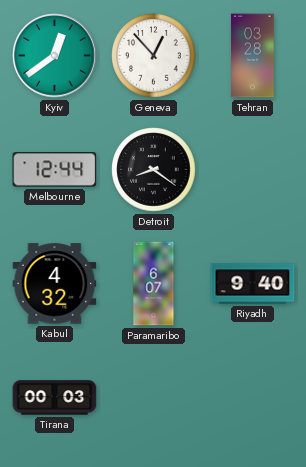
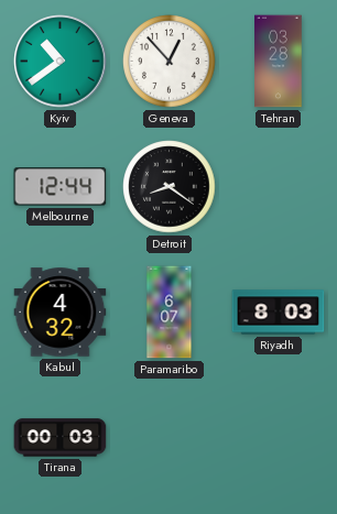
Kyiv: 12:39 -> 10:39
Riyadh: 9:40 -> 8:03
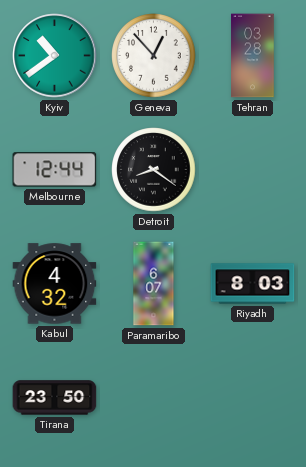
Tirana: 00:03 -> 23:50
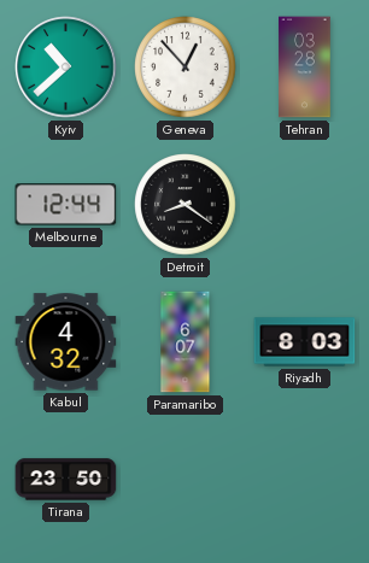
Kyiv: 10:39 -> 10:38
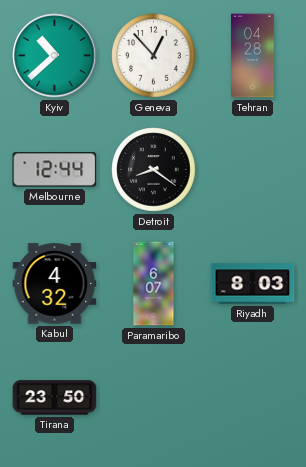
Tehran: 03:28 -> 04:28
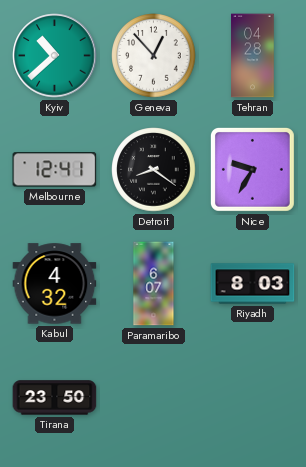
Melbourne: 12:44 -> 12:41
Nice: none -> 9:35
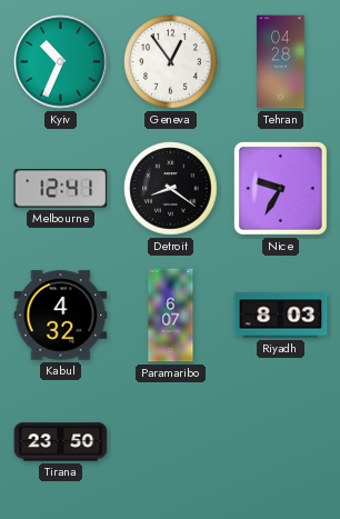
Kyiv: 10:38 -> 10:34
Geneva: 12:53 -> 12:54
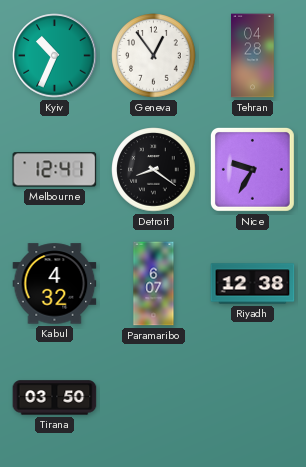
Riyadh: 8:03 -> 12:38
Tirana: 23:50 -> 03:50
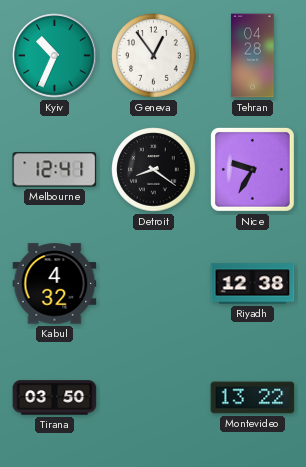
Paramaribo: 6:07 -> none
Montevideo: none -> 13:22
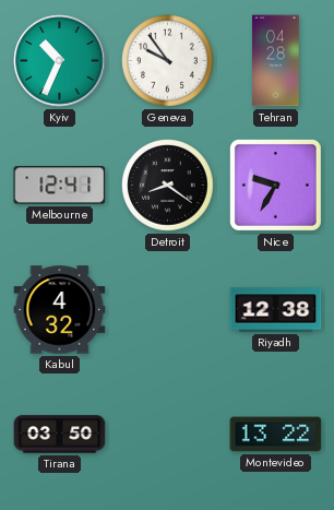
Geneva: 12:54 -> 9:54
